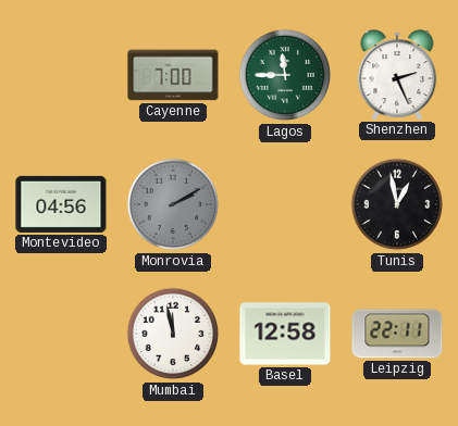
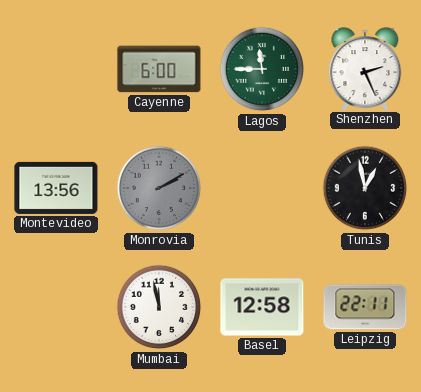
Cayenne: 7:00 -> 6:00
Montevideo: 04:56 -> 13:56
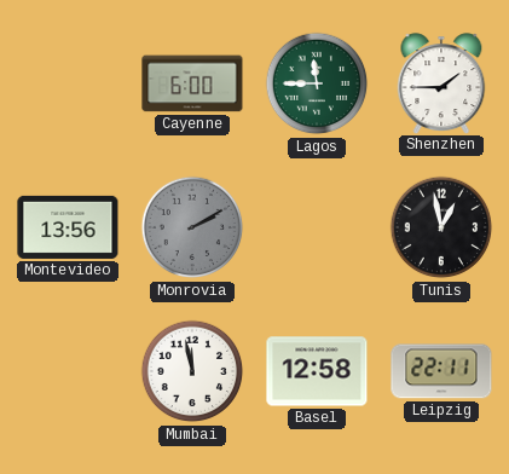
Shenzhen: 2:26 -> 1:45
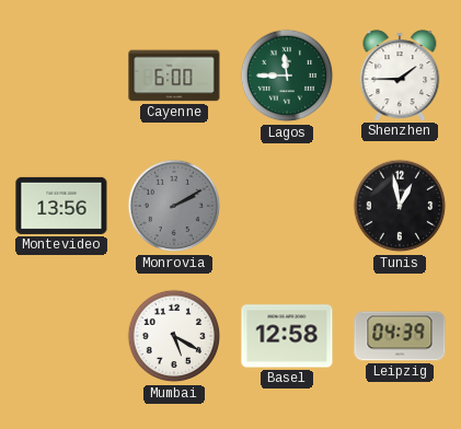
Mumbai: 11:58 -> 5:20
Leipzig: 22:11 -> 04:39
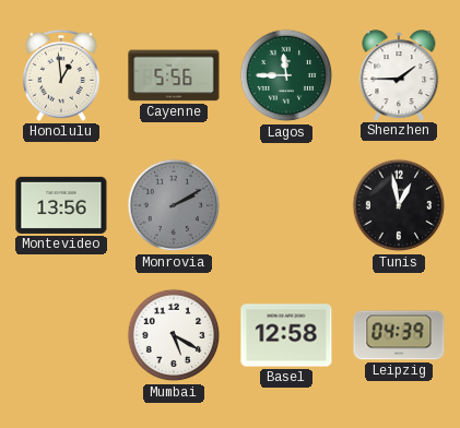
Honolulu: none -> 12:59
Cayenne: 6:00 -> 5:56
